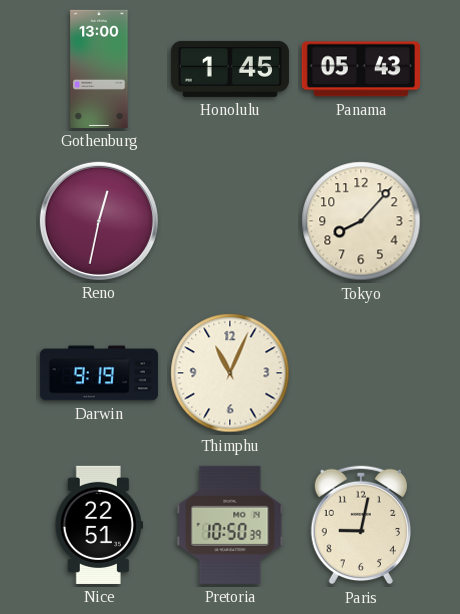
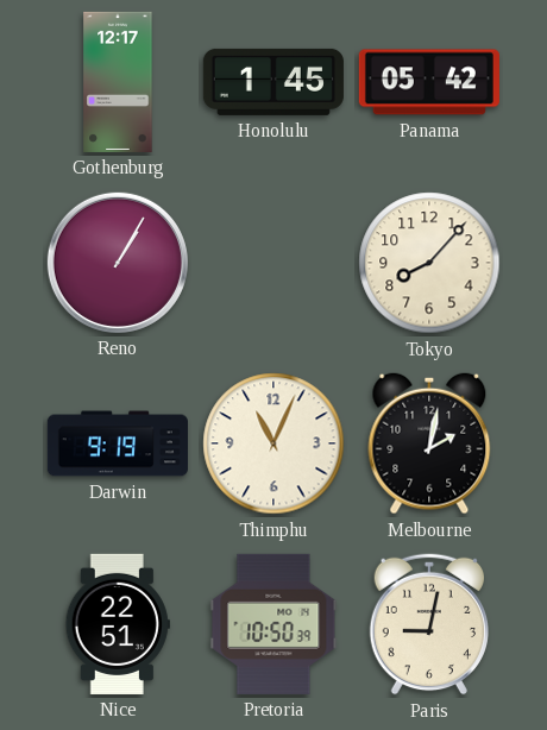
Gothenburg: 13:00 -> 12:17
Panama: 05:43 -> 05:42
Reno: 12:32 -> 1:05
Melbourne: none -> 2:02
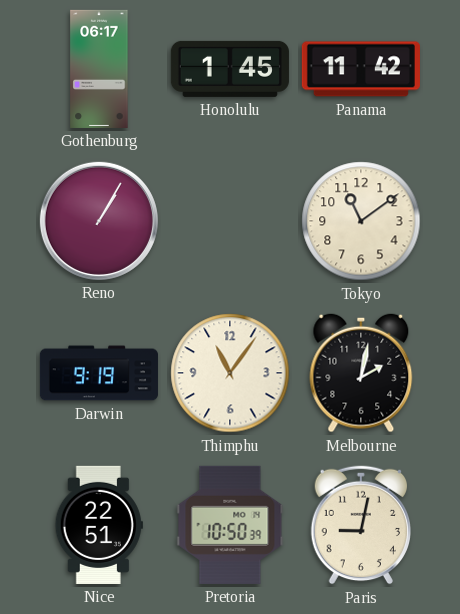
Gothenburg: 12:17 -> 06:17
Panama: 05:42 -> 11:42
Tokyo: 8:07 -> 11:09
Thimphu: 11:04 -> 11:06
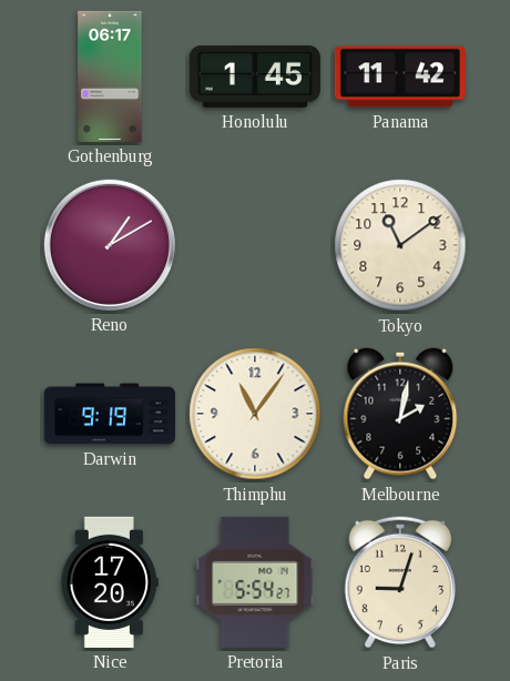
Reno: 1:05 -> 1:10
Nice: 22:51 -> 17:20
Pretoria: 10:50 -> 5:54
Paris: 9:02 -> 9:03
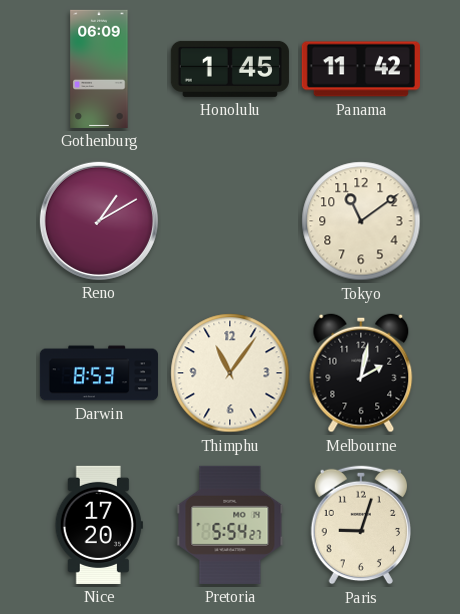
Gothenburg: 06:17 -> 06:09
Darwin: 9:19 -> 8:53
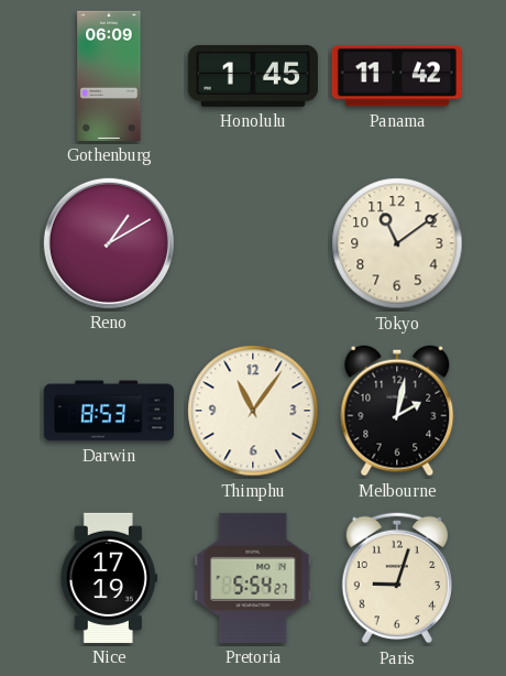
Nice: 17:20 -> 17:19
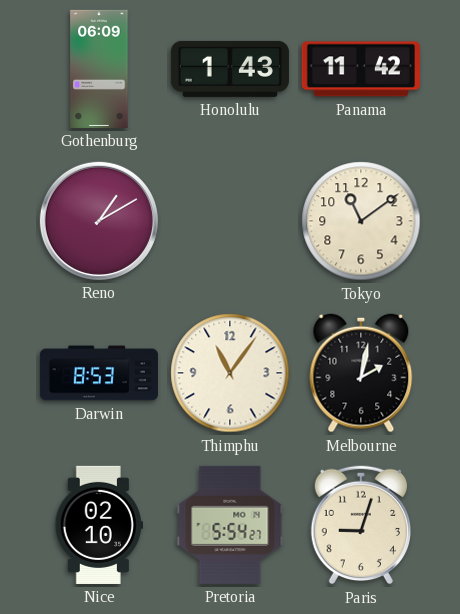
Honolulu: 1:45 -> 1:43
Nice: 17:19 -> 02:10
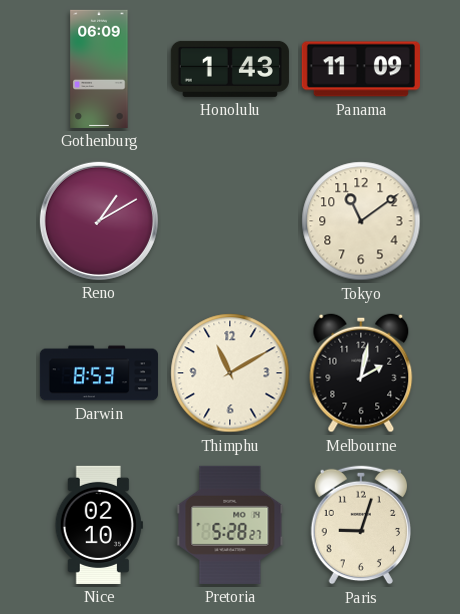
Panama: 11:42 -> 11:09
Thimphu: 11:06 -> 11:10
Pretoria: 5:54 -> 5:28
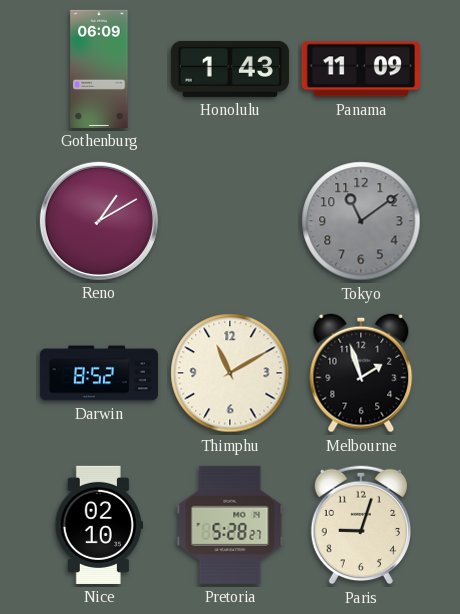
Tokyo dial: cream -> grey
Darwin: 8:53 -> 8:52
Melbourne: 2:02 -> 1:57
